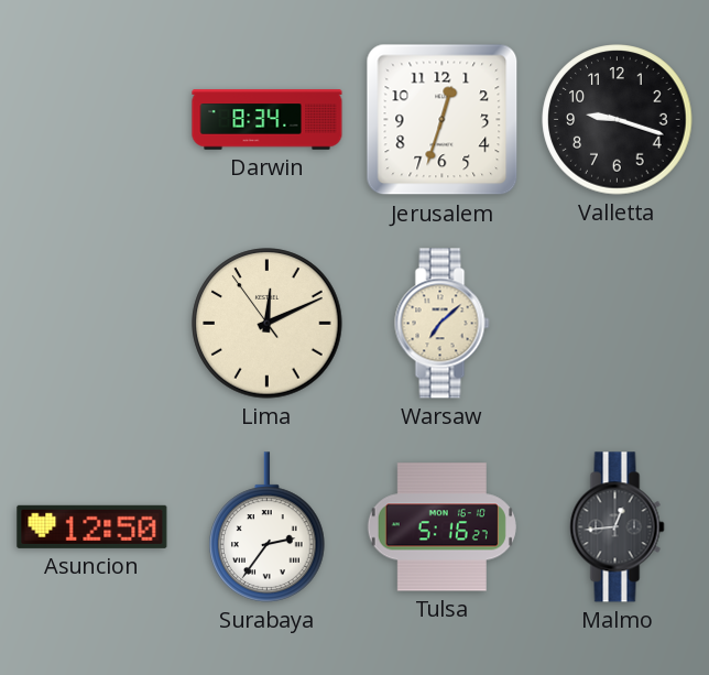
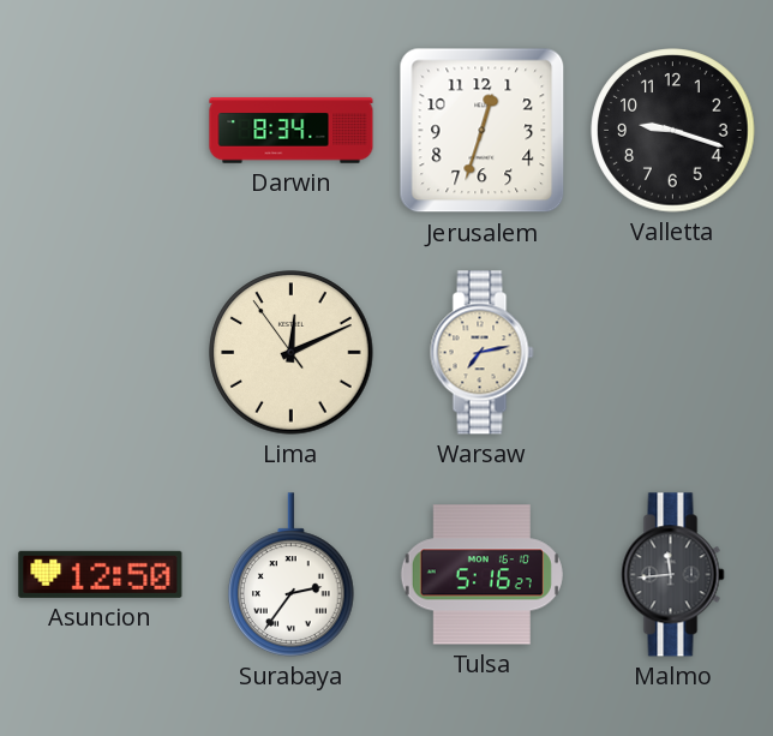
Warsaw: 7:08 -> 7:13
Malmo: 12:44 -> 11:44
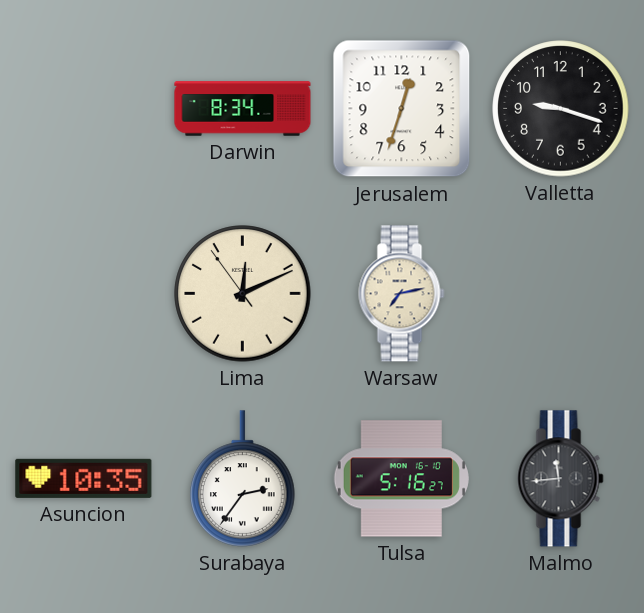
Asuncion: 12:50 -> 10:35
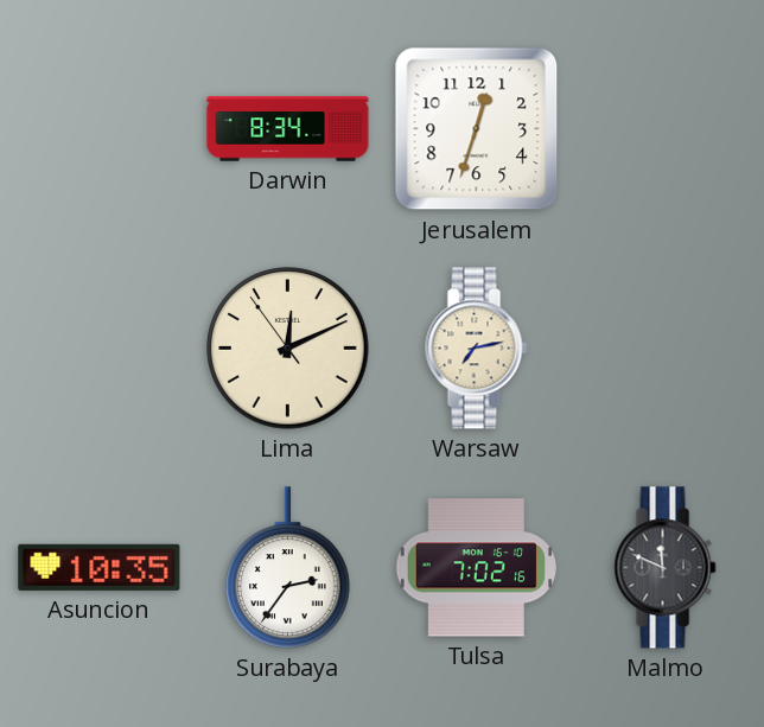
Valletta: 9:18 -> none
Tulsa: 5:16 -> 7:02
Malmo: 11:44 -> 11:49
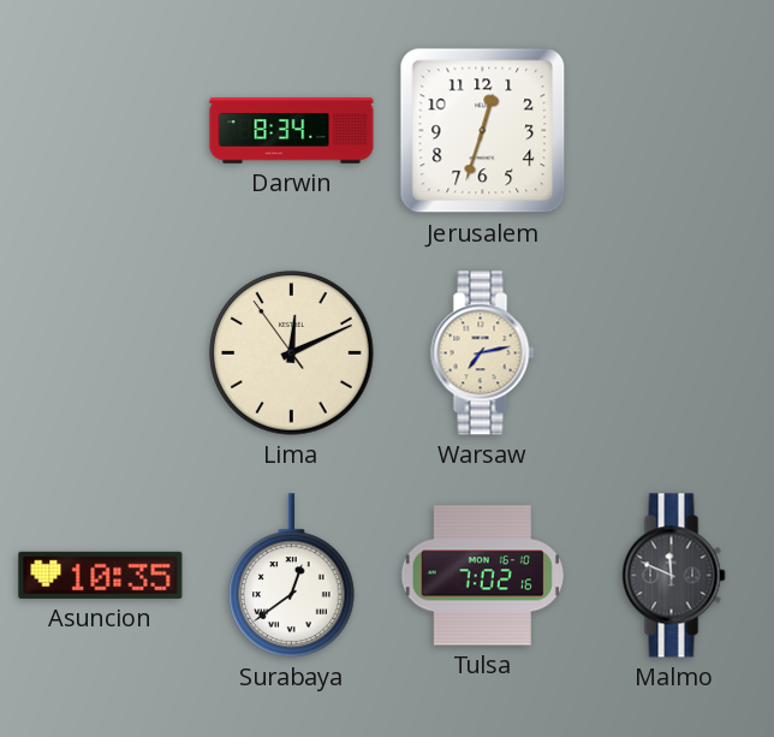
Surabaya: 2:36 -> 12:39
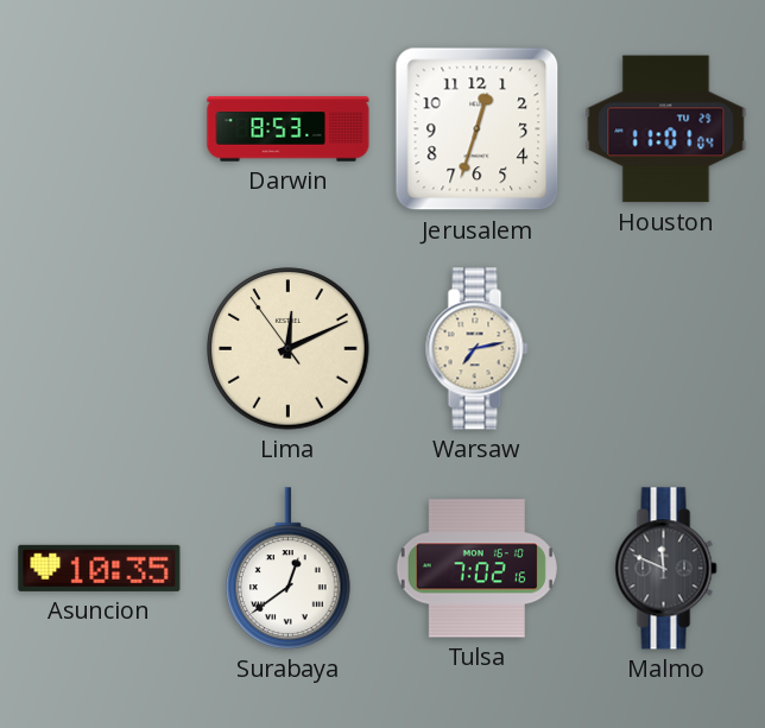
Darwin: 8:34 -> 8:53
Houston: none -> 11:01
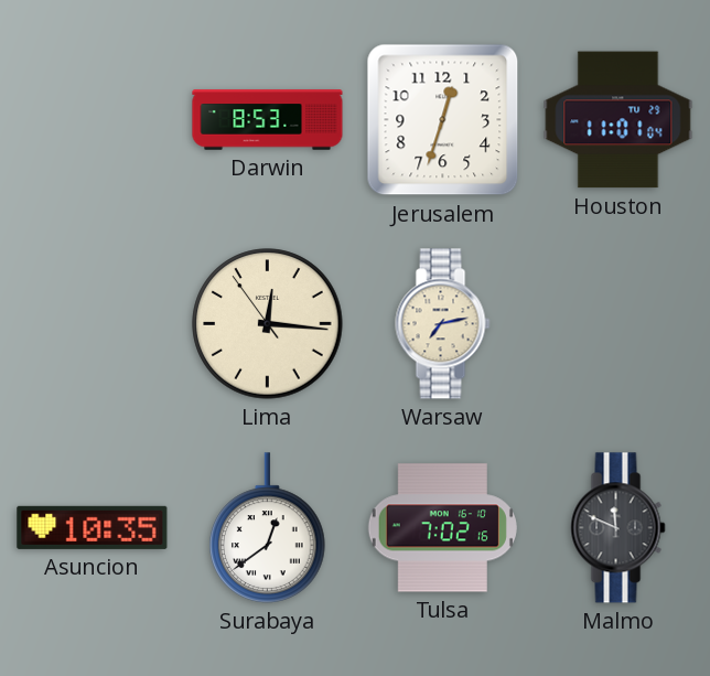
Lima: 12:10 -> 12:15
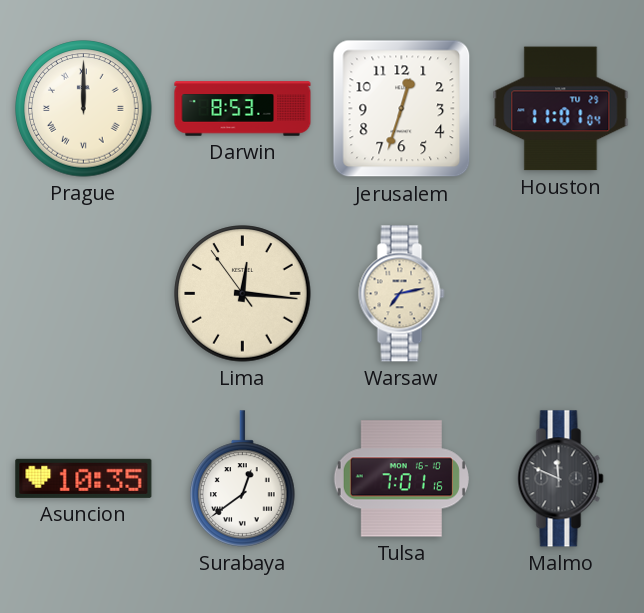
Prague: none -> 12:00
Tulsa: 7:02 -> 7:01
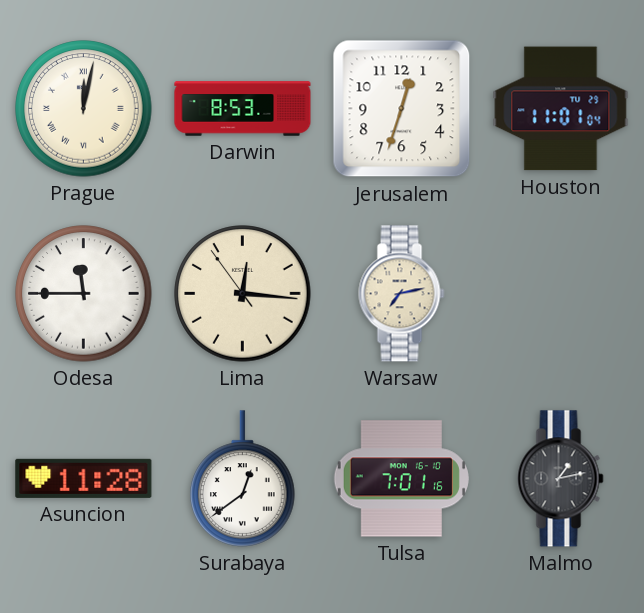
Prague: 12:00 -> 12:02
Odesa: none -> 11:45
Asuncion: 10:35 -> 11:28
Malmo: 11:49 -> 1:13
